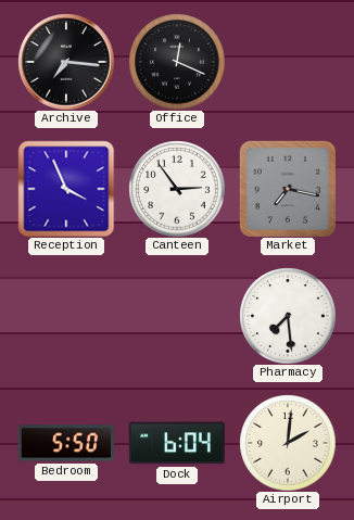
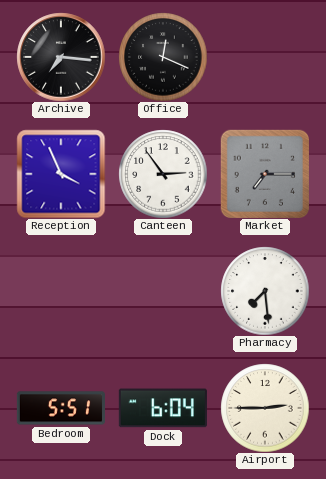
Market: 7:17 -> 7:15
Bedroom: 5:50 -> 5:51
Airport: 2:01 -> 2:45
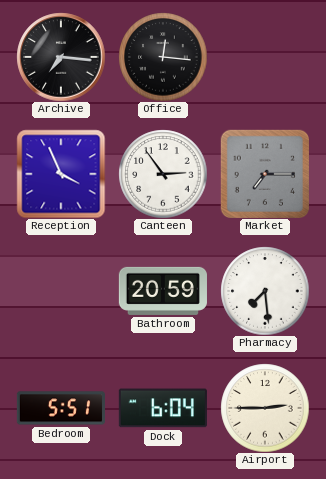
Office: 12:19 -> 12:16
Bathroom: none -> 20:59
